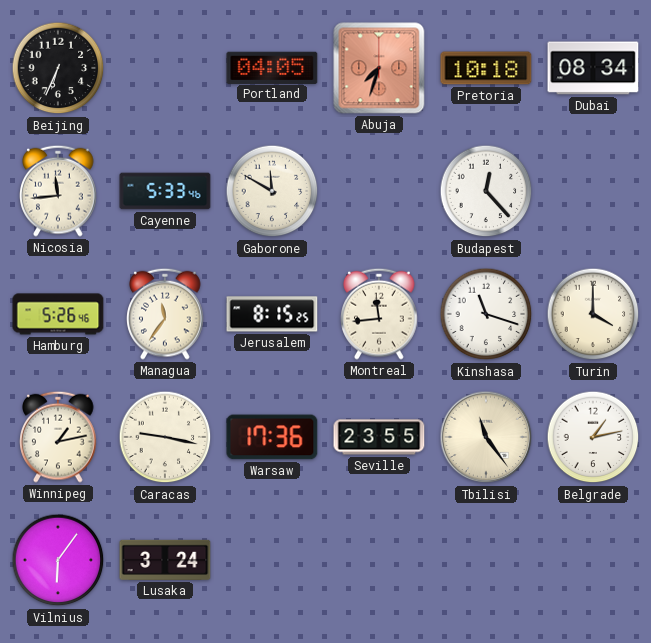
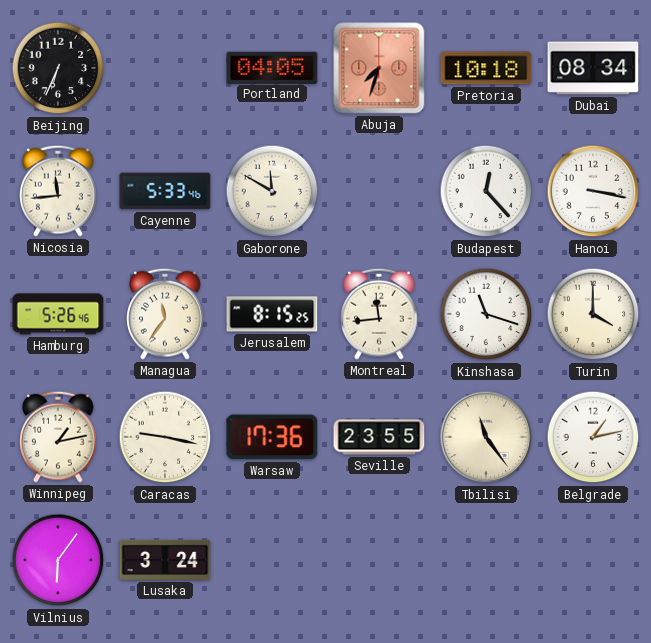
Hanoi: none -> 3:17
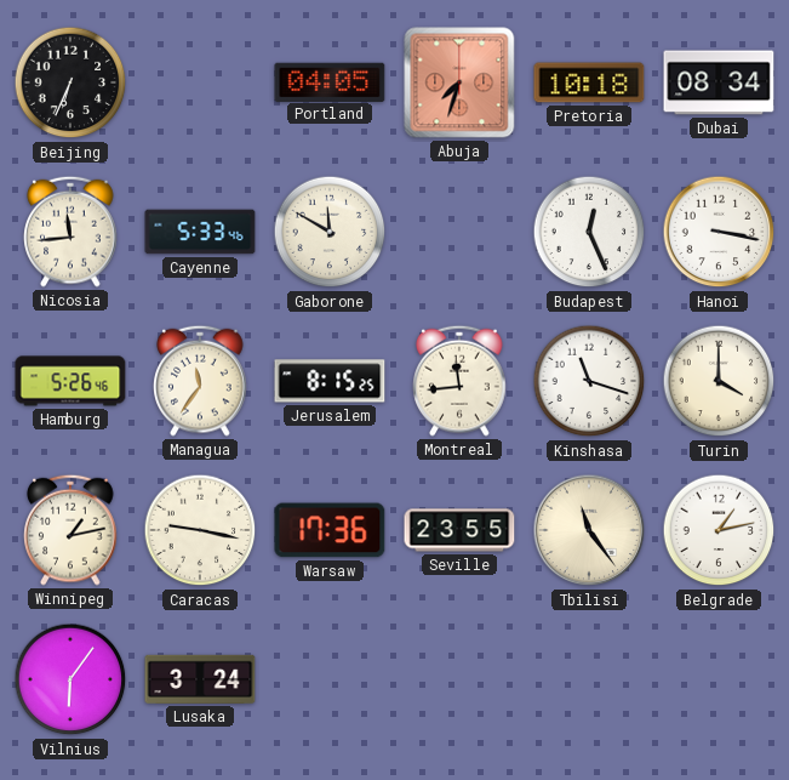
Budapest: 12:23 -> 12:26
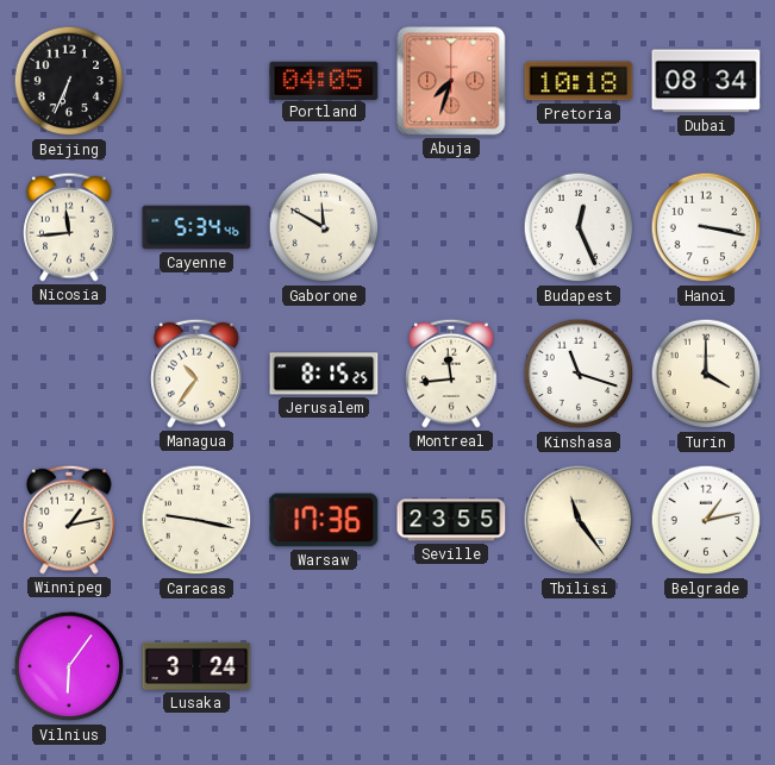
Cayenne: 5:33 -> 5:34
Hamburg: 5:26 -> none
Managua: 11:36 -> 10:36
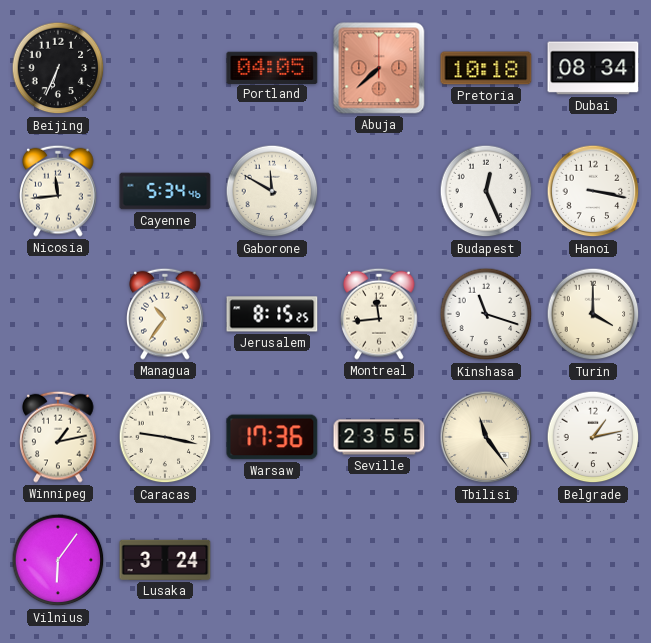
Abuja: 7:33 -> 7:38
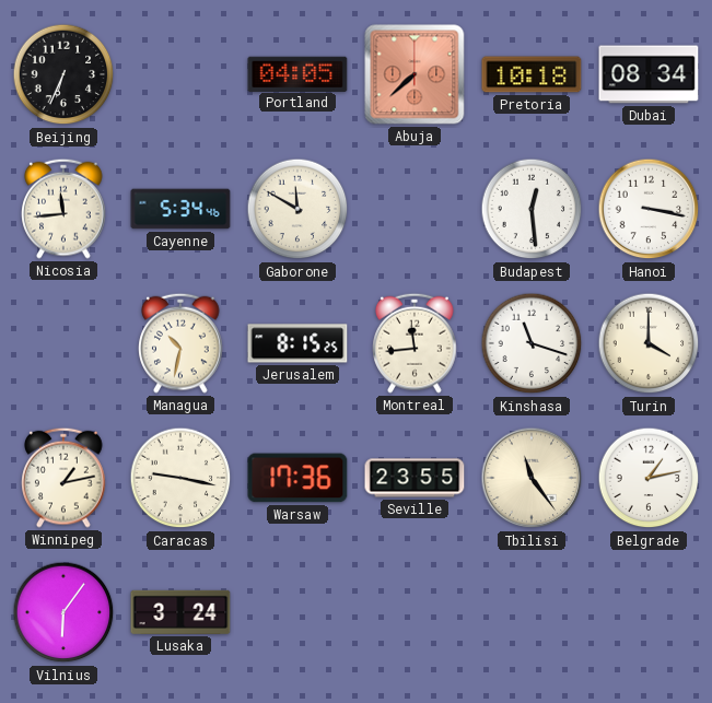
Budapest: 12:26 -> 12:29
Managua: 10:36 -> 10:32
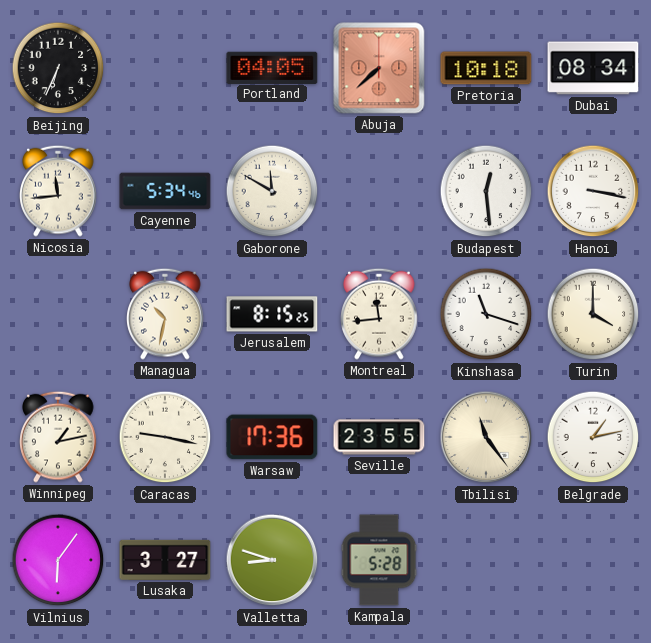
Lusaka: 3:24 -> 3:27
Valletta: none -> 8:48
Kampala: none -> 5:28
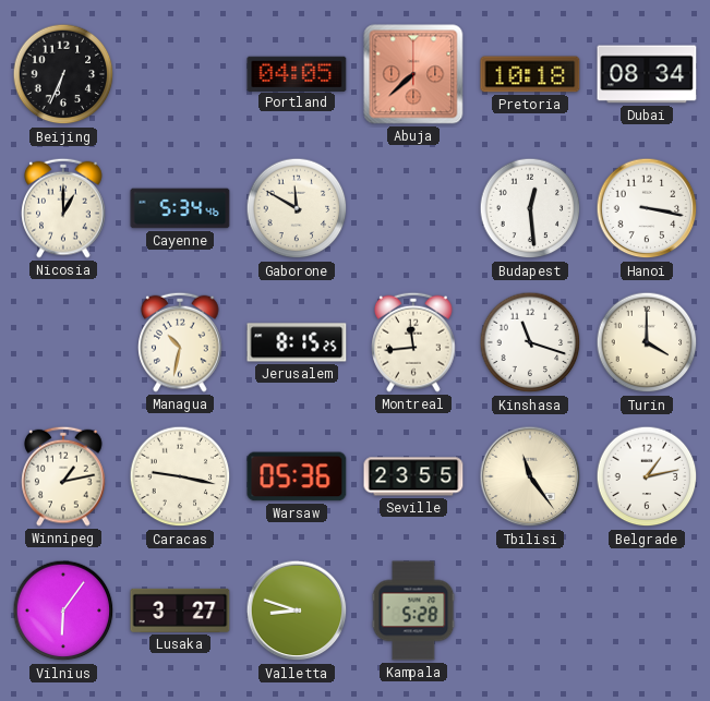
Nicosia: 11:44 -> 1:00
Warsaw: 17:36 -> 05:36
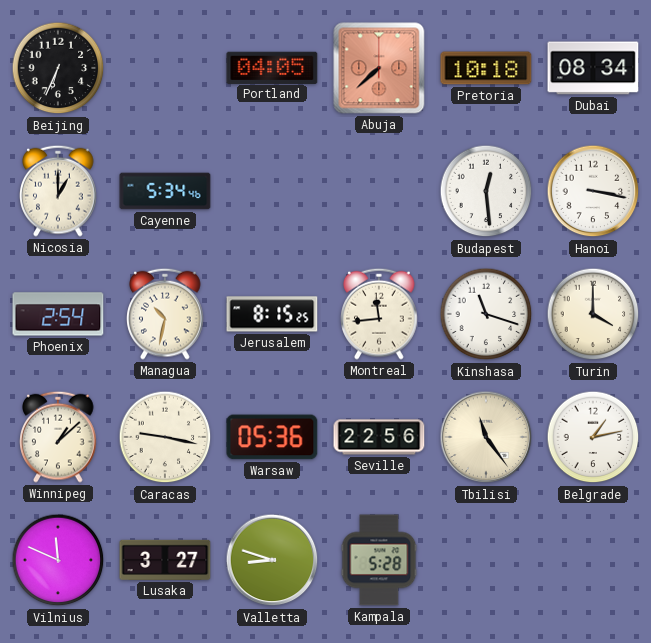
Gaborone: 11:50 -> none
Phoenix: none -> 2:54
Winnipeg: 1:13 -> 1:08
Seville: 23:55 -> 22:56
Vilnius: 6:06 -> 11:49
